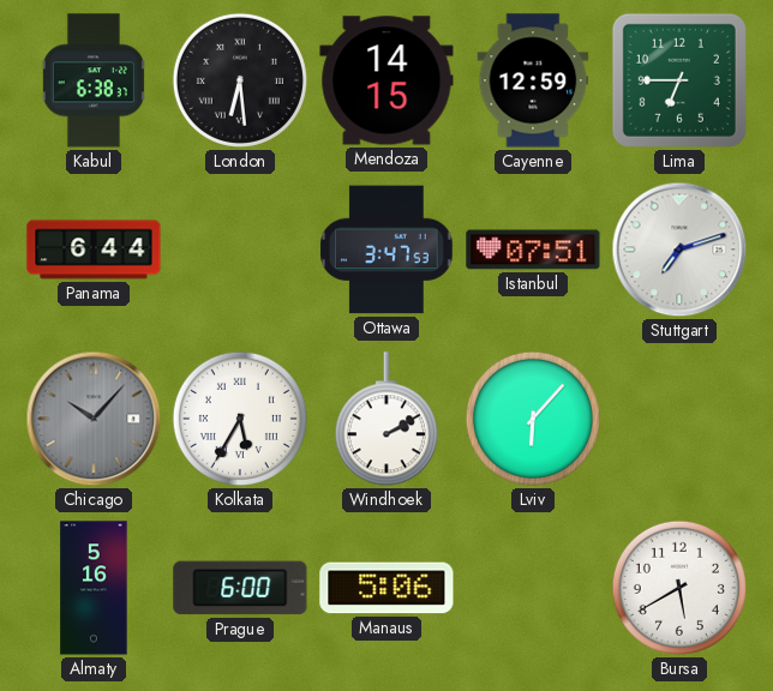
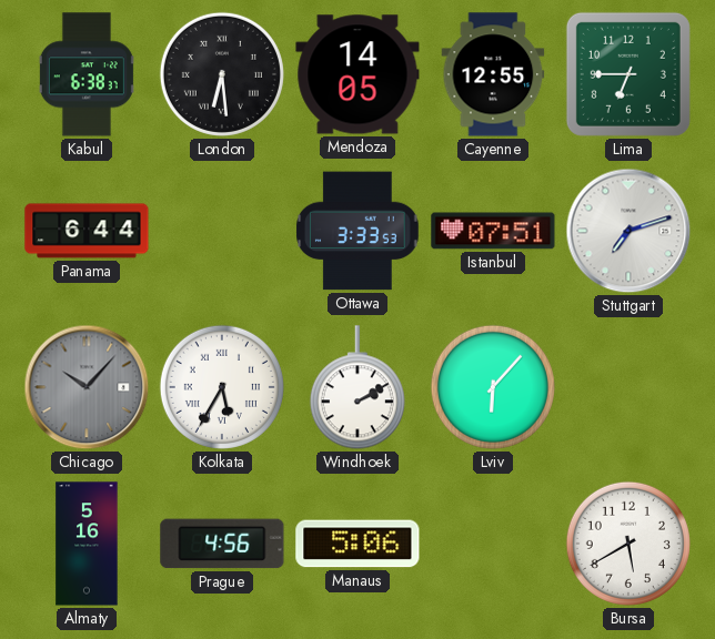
Mendoza: 14:15 -> 14:05
Cayenne: 12:59 -> 12:55
Ottawa: 3:47 -> 3:33
Prague: 6:00 -> 4:56
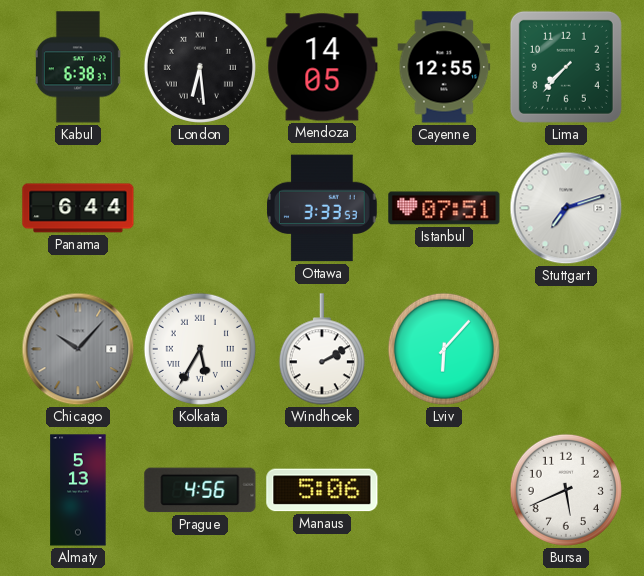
Lima: 6:45 -> 7:37
Almaty: 5:16 -> 5:13
Bursa: 5:40 -> 5:41
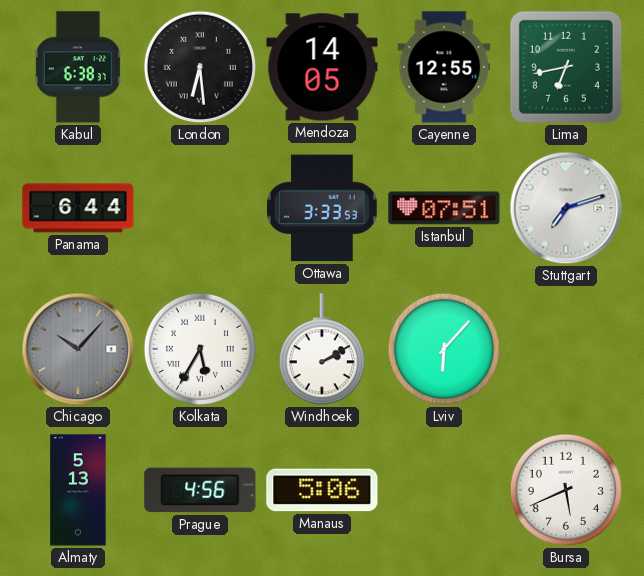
Lima: 7:37 -> 6:43
